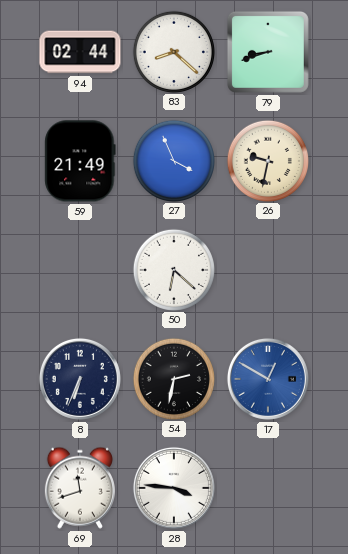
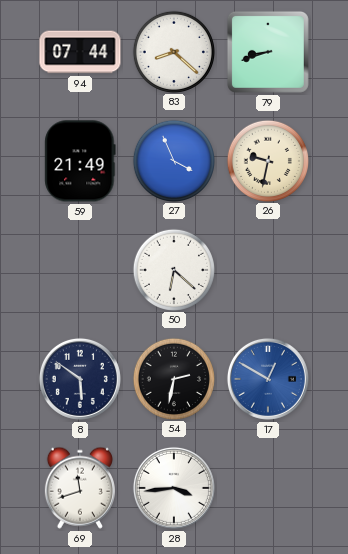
94: 02:44 -> 07:44
8: 6:34 -> 5:51
28: 3:46 -> 3:44
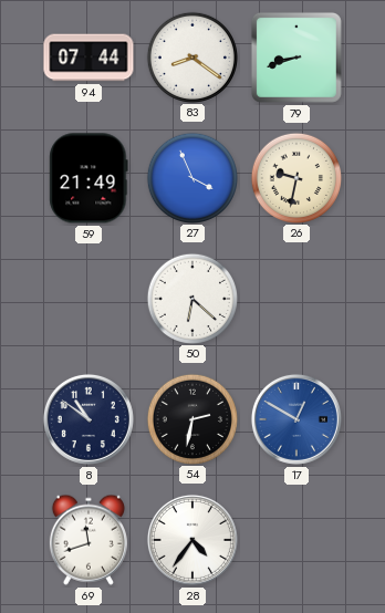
83: 8:22 -> 8:21
8: 5:51 -> 10:51
28: 3:44 -> 4:36
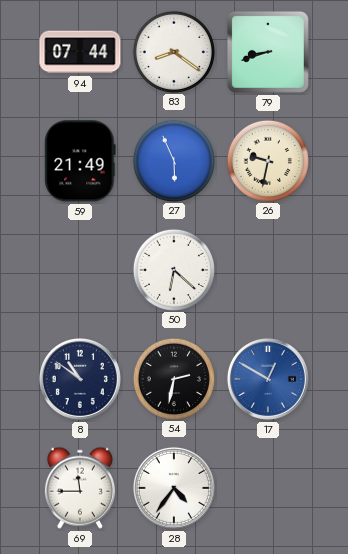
27: 3:56 -> 5:56
69: 11:42 -> 11:45
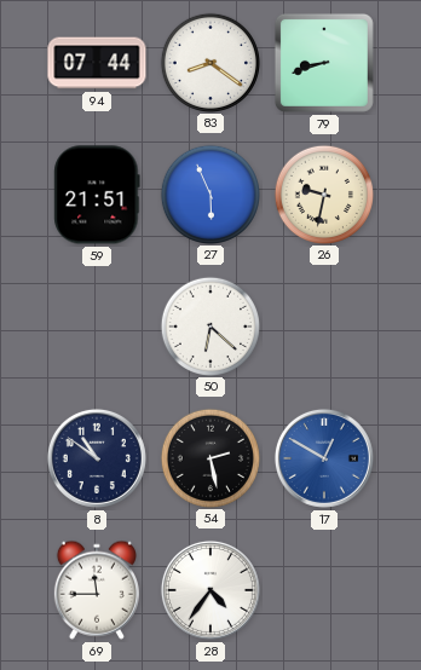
59: 21:49 -> 21:51
54: 2:32 -> 2:28
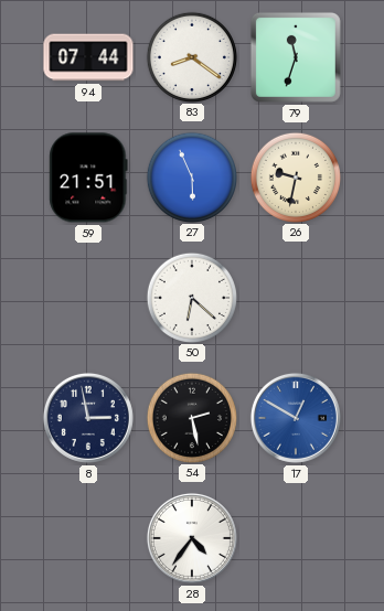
79: 8:42 -> 11:33
8: 10:51 -> 2:58
69: 11:45 -> none
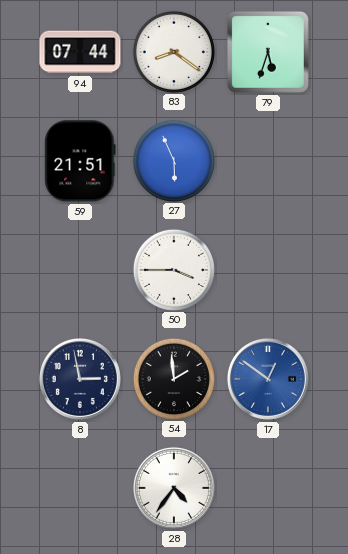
79: 11:33 -> 5:33
26: 9:32 -> none
50: 6:22 -> 3:45
54: 2:28 -> 1:59
17: 12:50 -> 12:51
